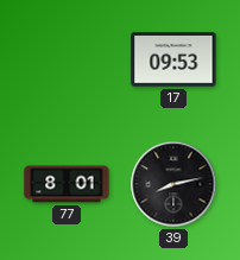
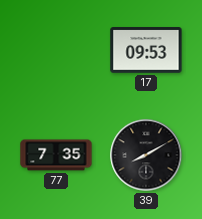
77: 8:01 -> 7:35
39: 8:13 -> 8:10
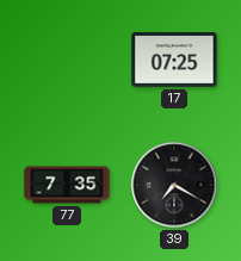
17: 09:53 -> 07:25
39: 8:10 -> 7:20
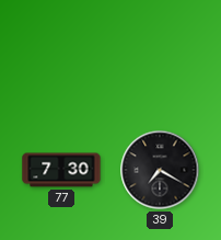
17: 07:25 -> none
77: 7:35 -> 7:30
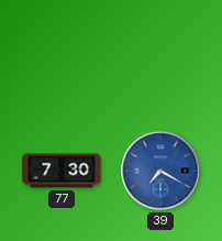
39 dial: black -> blue
